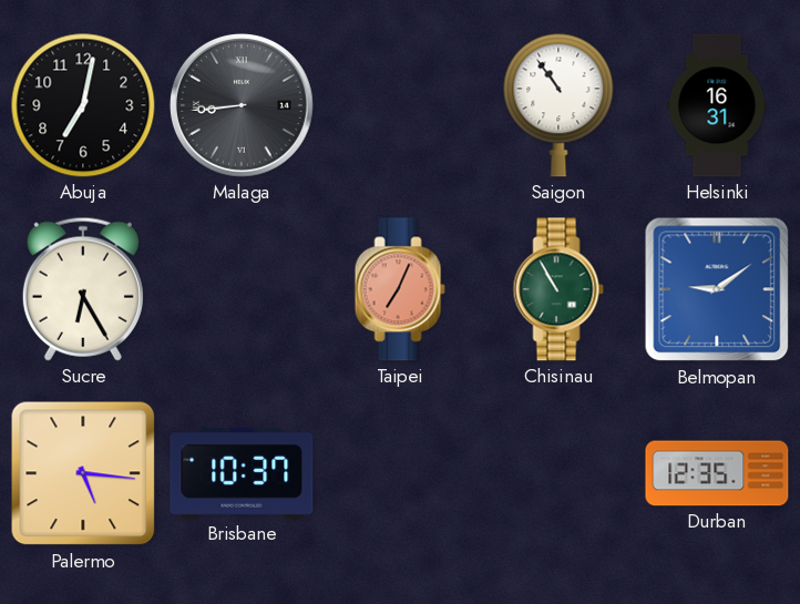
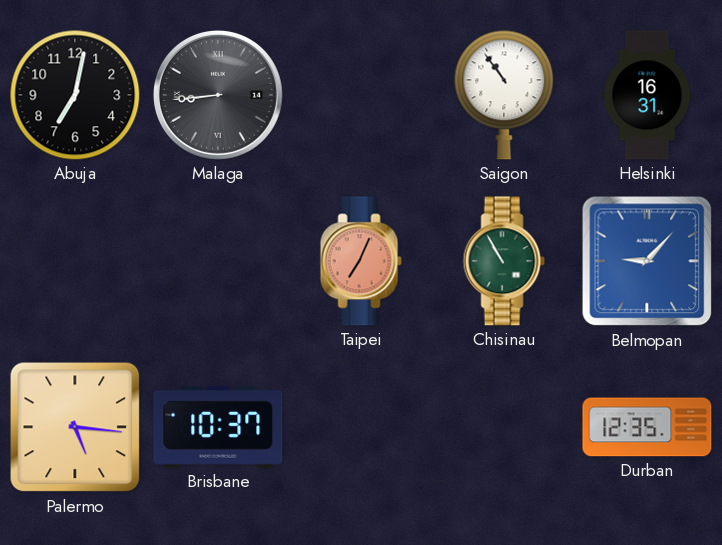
Sucre: 6:25 -> none
Belmopan: 9:09 -> 9:07
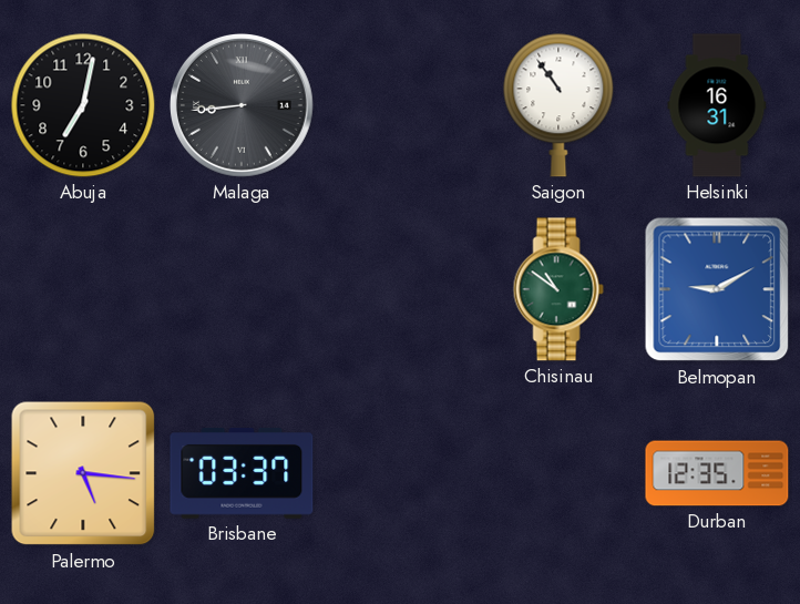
Taipei: 7:04 -> none
Chisinau: 10:55 -> 10:51
Belmopan: 9:07 -> 9:10
Brisbane: 10:37 -> 03:37
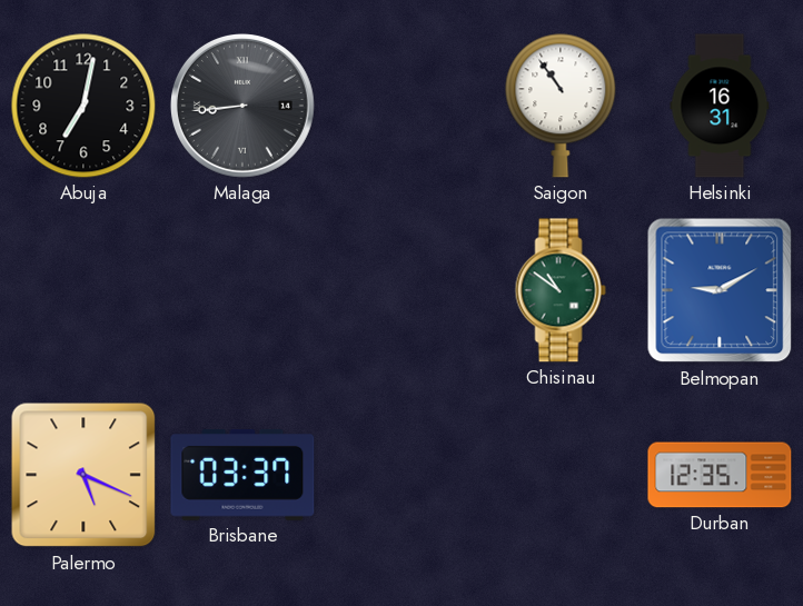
Palermo: 5:16 -> 5:19
